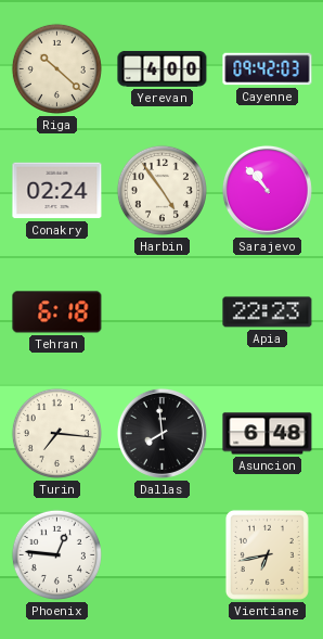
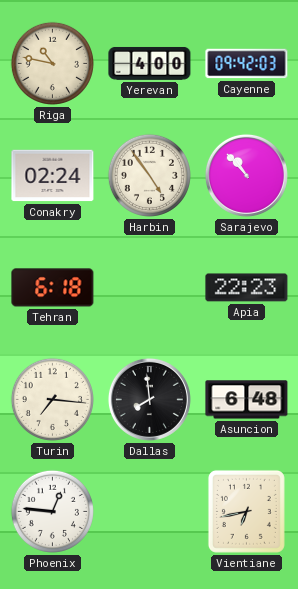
Riga: 10:22 -> 10:47
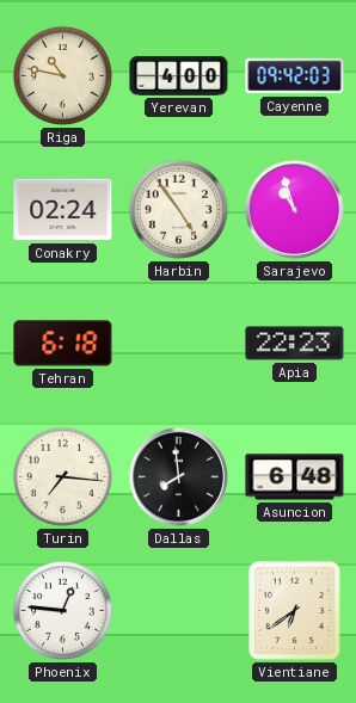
Sarajevo: 10:53 -> 10:57
Vientiane: 6:43 -> 6:39
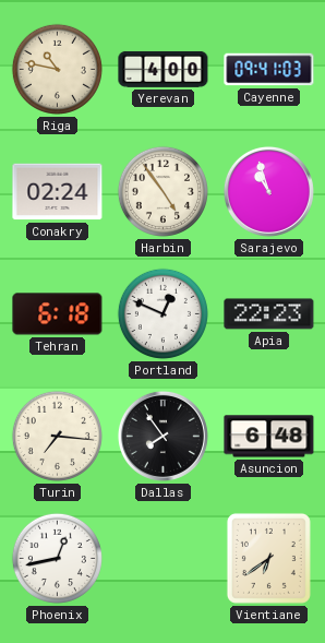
Cayenne: 09:42 -> 09:41
Portland: none -> 12:49
Dallas: 7:59 -> 7:54
Phoenix: 12:46 -> 12:43
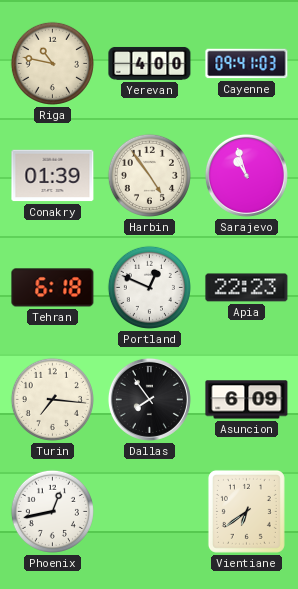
Conakry: 02:24 -> 01:39
Asuncion: 6:48 -> 6:09
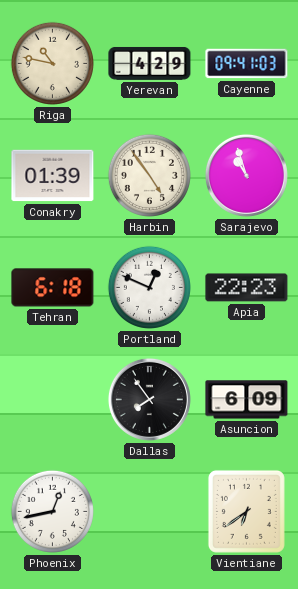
Yerevan: 4:00 -> 4:29
Turin: 7:16 -> none
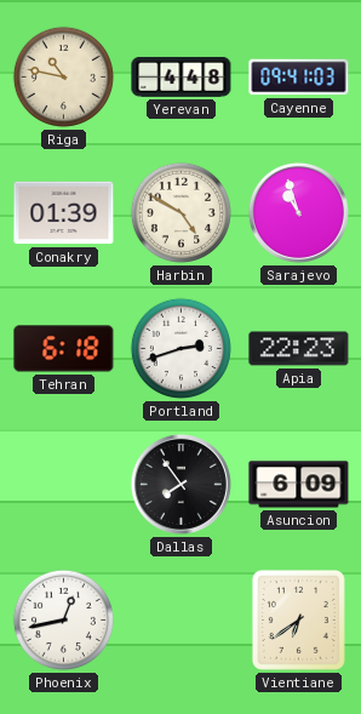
Yerevan: 4:29 -> 4:48
Harbin: 4:54 -> 4:50
Portland: 12:49 -> 2:42
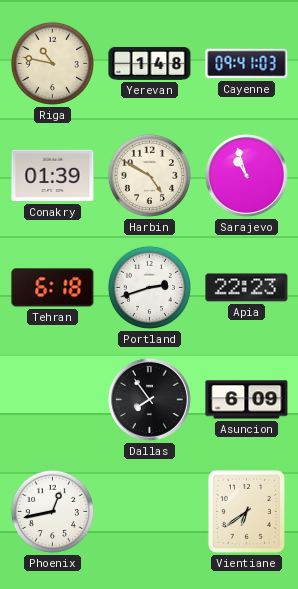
Yerevan: 4:48 -> 1:48
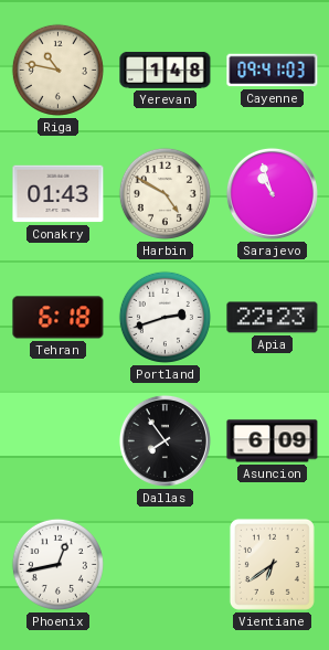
Conakry: 01:39 -> 01:43
